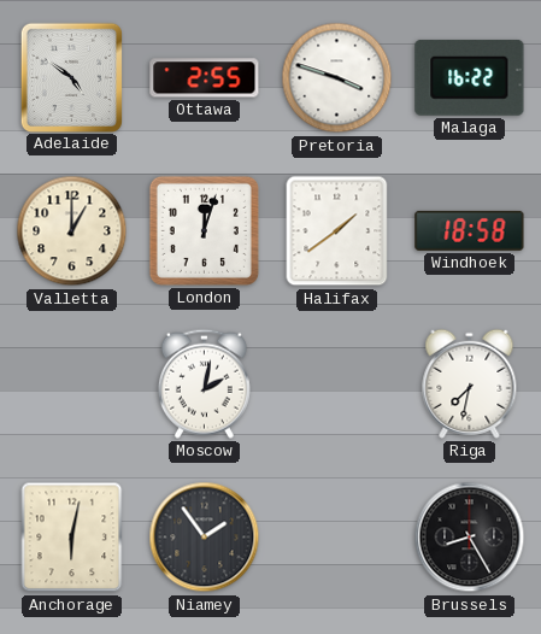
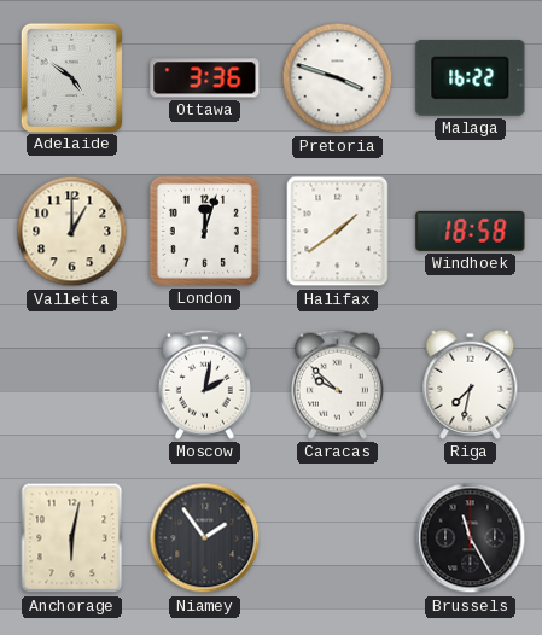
Ottawa: 2:55 -> 3:36
Caracas: none -> 9:52
Brussels: 8:25 -> 11:25
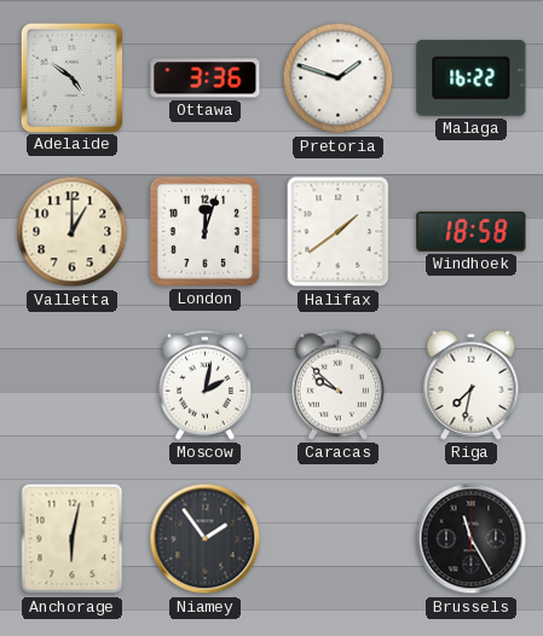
Pretoria: 3:48 -> 1:48
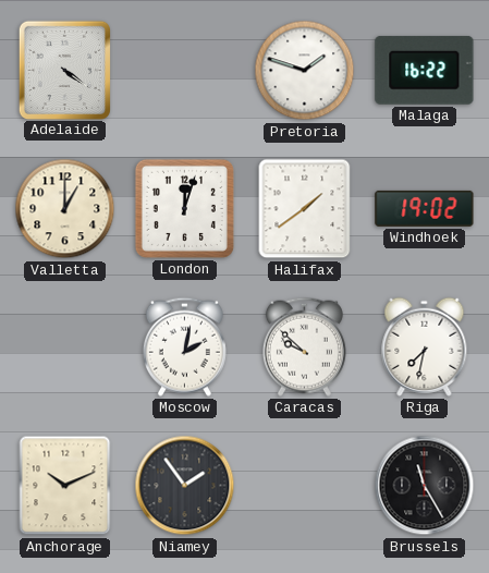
Adelaide: 4:51 -> 4:21
Ottawa: 3:36 -> none
Windhoek: 18:58 -> 19:02
Anchorage: 6:02 -> 10:11
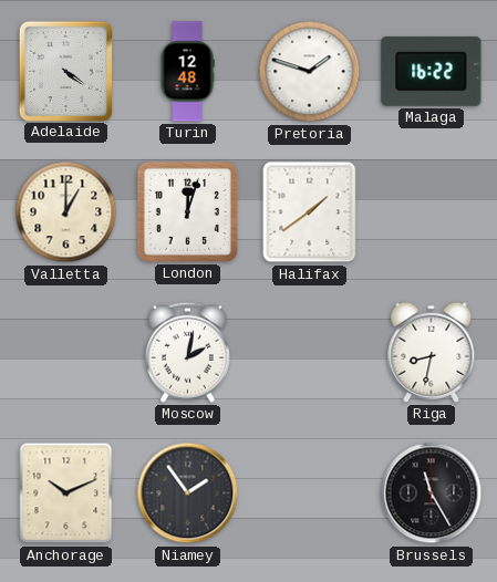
Turin: none -> 12:48
Windhoek: 19:02 -> none
Caracas: 9:52 -> none
Riga: 7:32 -> 8:32
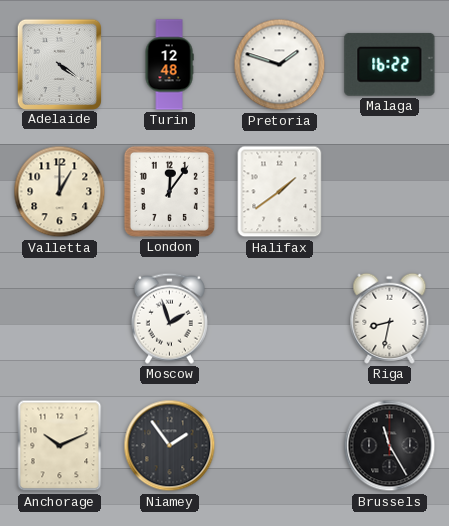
London: 12:03 -> 12:06
Moscow: 2:02 -> 1:57
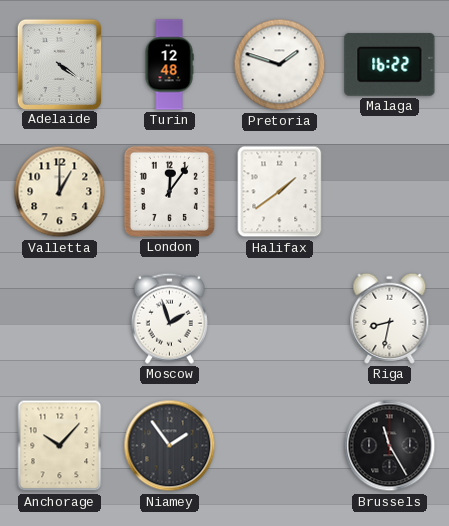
Anchorage: 10:11 -> 10:07
